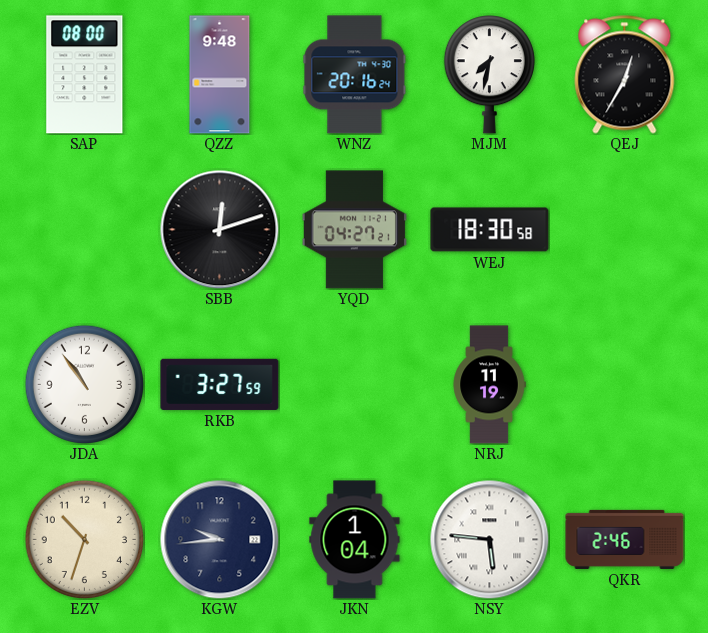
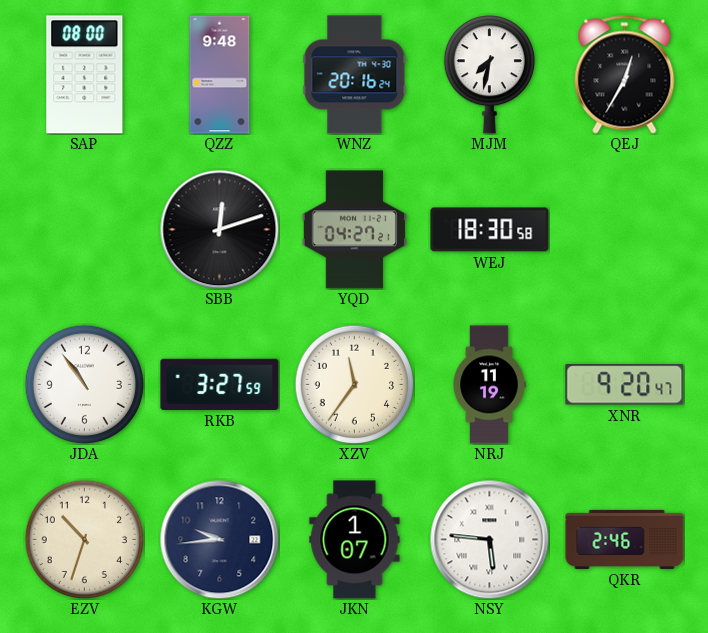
XZV: none -> 11:36
XNR: none -> 9:20
JKN: 1:04 -> 1:07
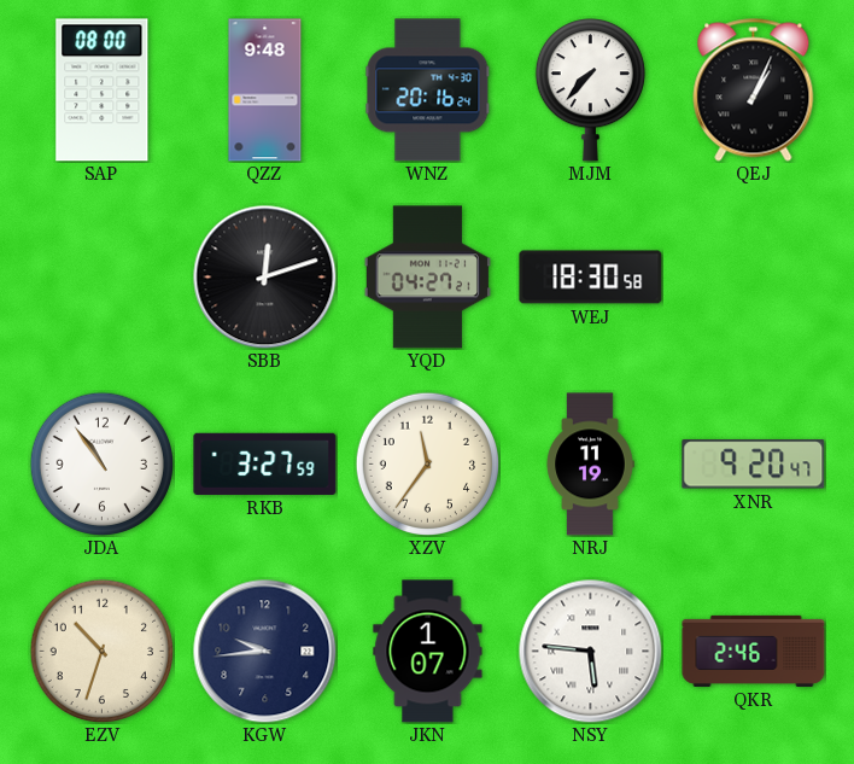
MJM: 7:32 -> 7:37
QEJ: 12:35 -> 1:04
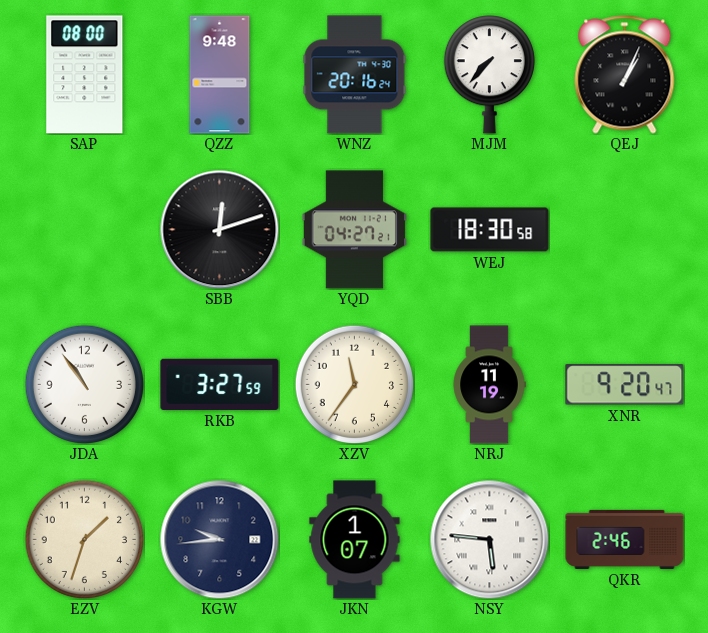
EZV: 10:33 -> 1:33
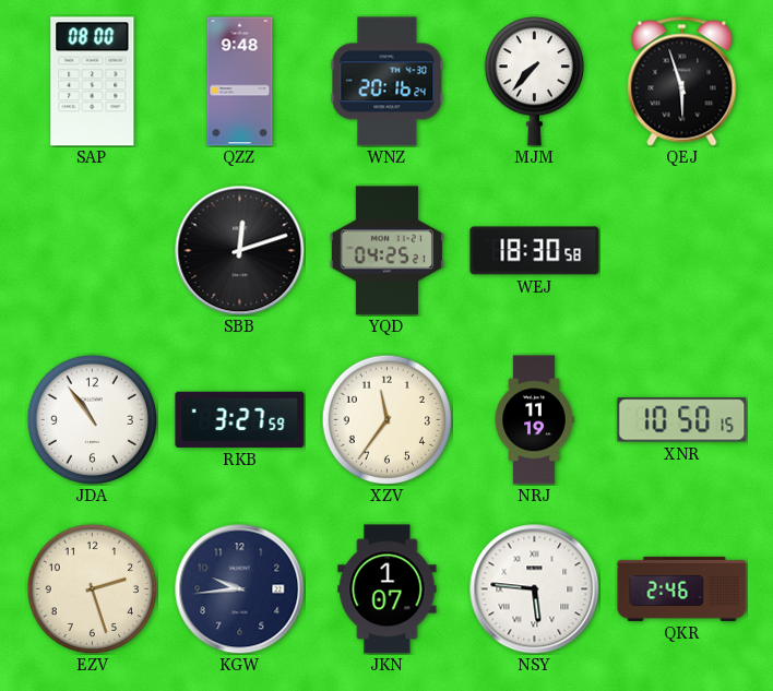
QEJ: 1:04 -> 5:57
YQD: 04:27 -> 04:25
XNR: 9:20 -> 10:50
EZV: 1:33 -> 2:27
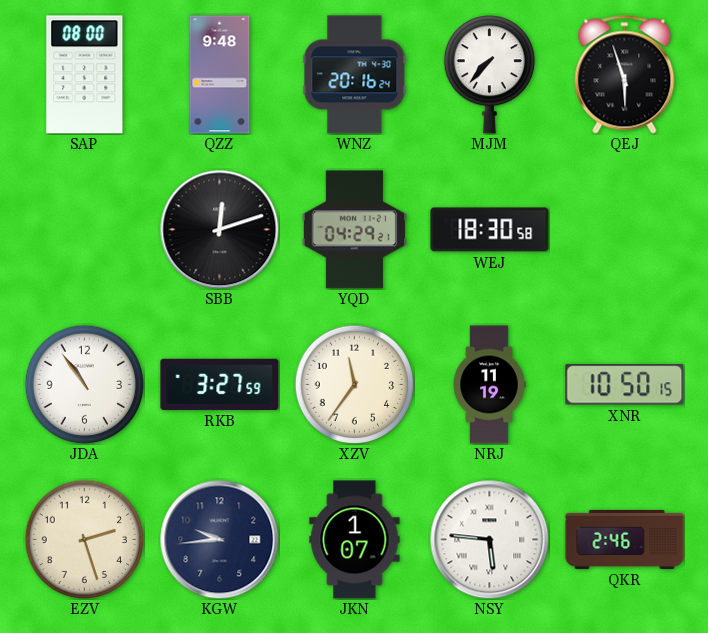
YQD: 04:25 -> 04:29
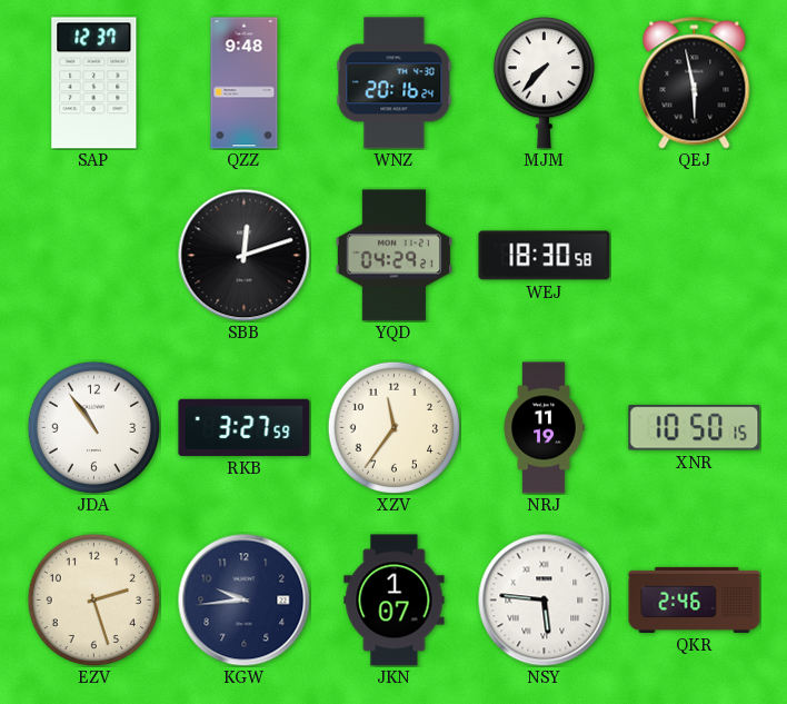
SAP: 08:00 -> 12:37
QEJ: 5:57 -> 5:58
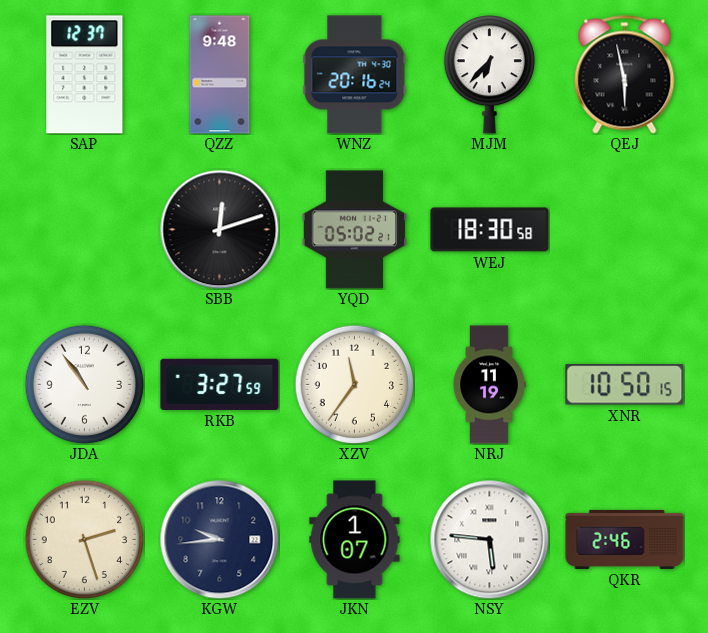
MJM: 7:37 -> 6:37
YQD: 04:29 -> 05:02
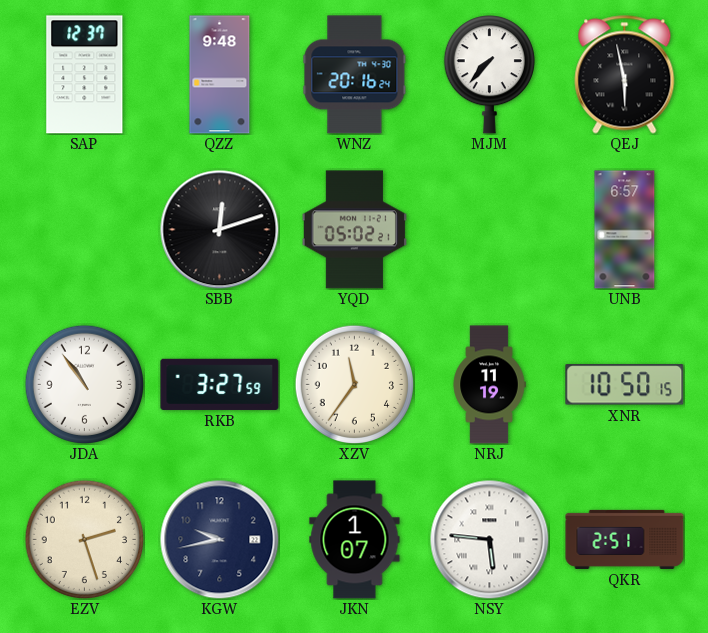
MJM: 6:37 -> 7:37
WEJ: 18:30 -> none
UNB: none -> 6:57
KGW: 9:44 -> 9:43
QKR: 2:46 -> 2:51
